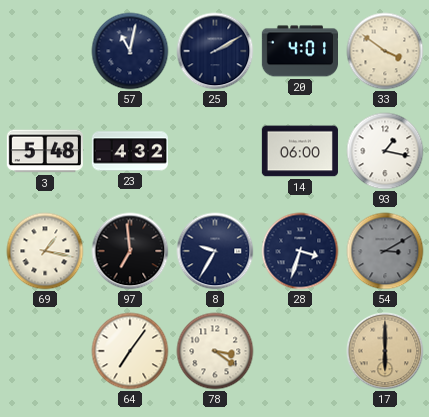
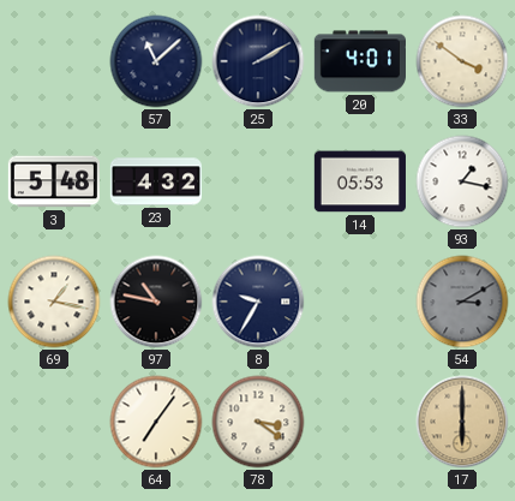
57: 11:02 -> 11:08
14: 06:00 -> 05:53
97: 6:59 -> 10:47
28: 3:33 -> none
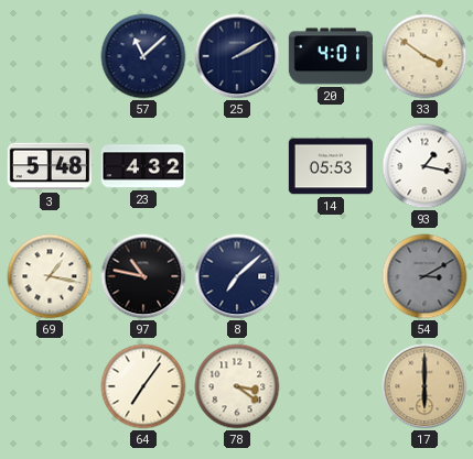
8: 9:35 -> 7:08
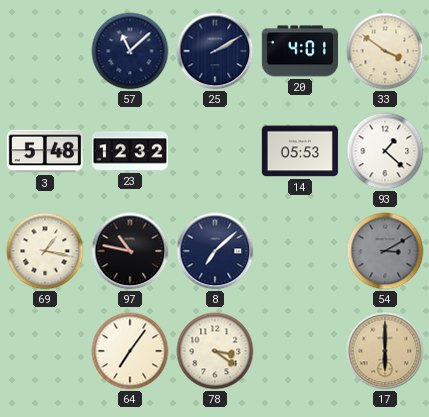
23: 4:32 -> 12:32
93: 1:17 -> 1:22
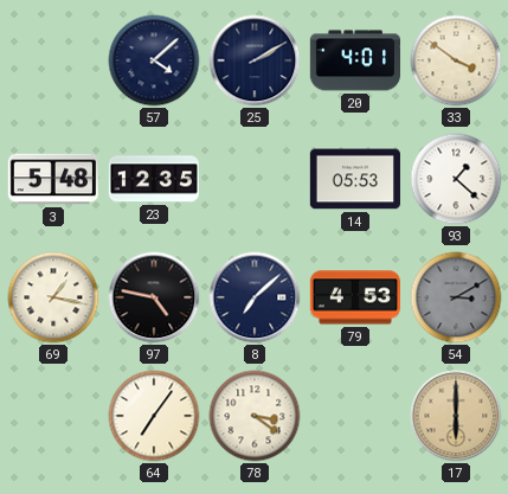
57: 11:08 -> 4:08
23: 12:32 -> 12:35
97: 10:47 -> 4:47
79: none -> 4:53
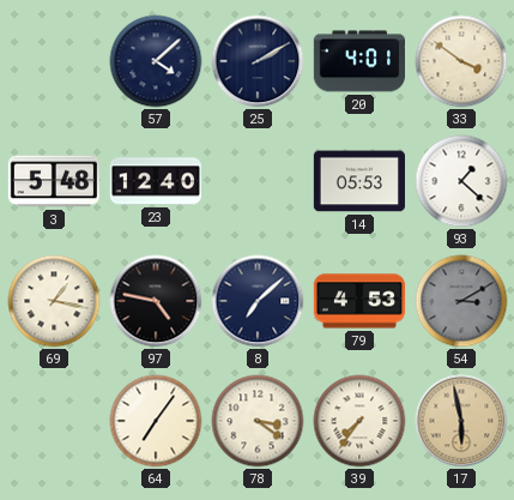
23: 12:35 -> 12:40
39: none -> 7:36
17: 6:00 -> 5:58
